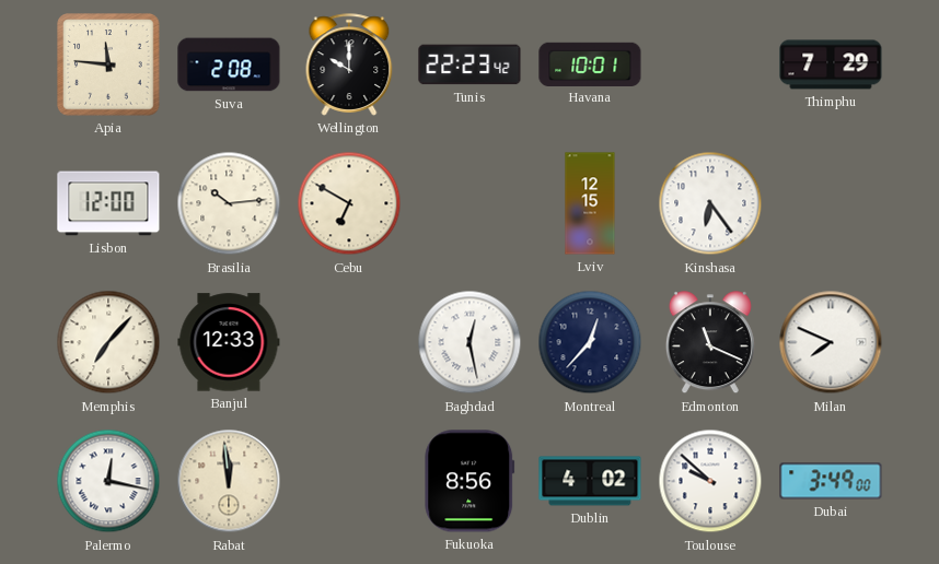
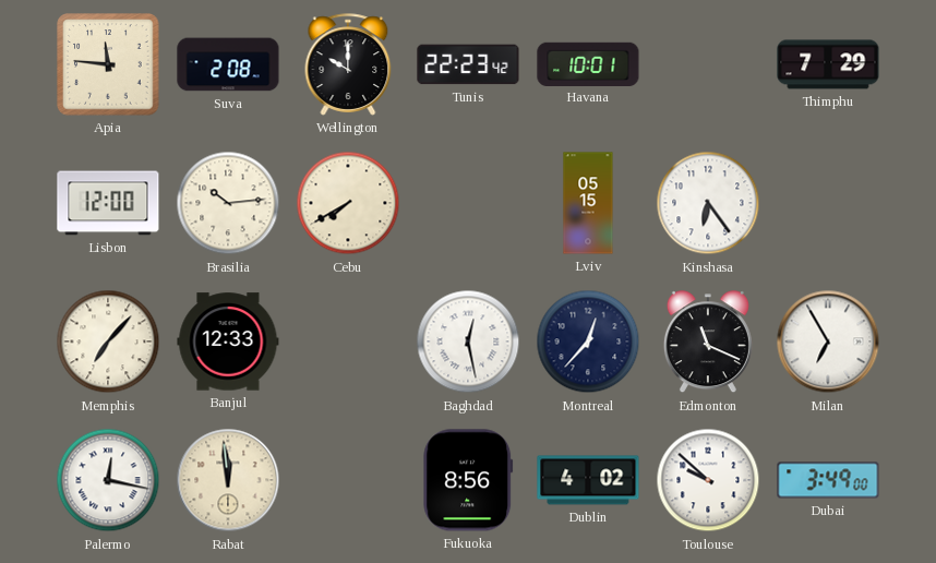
Cebu: 6:50 -> 7:40
Lviv: 12:15 -> 05:15
Milan: 7:49 -> 6:55
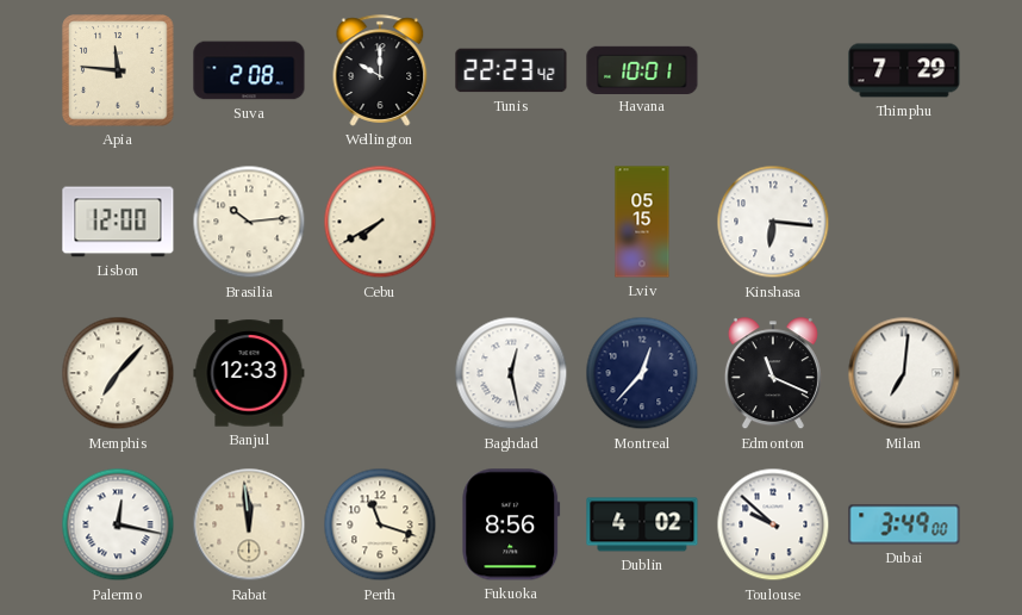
Kinshasa: 6:24 -> 6:16
Milan: 6:55 -> 7:01
Perth: none -> 11:18
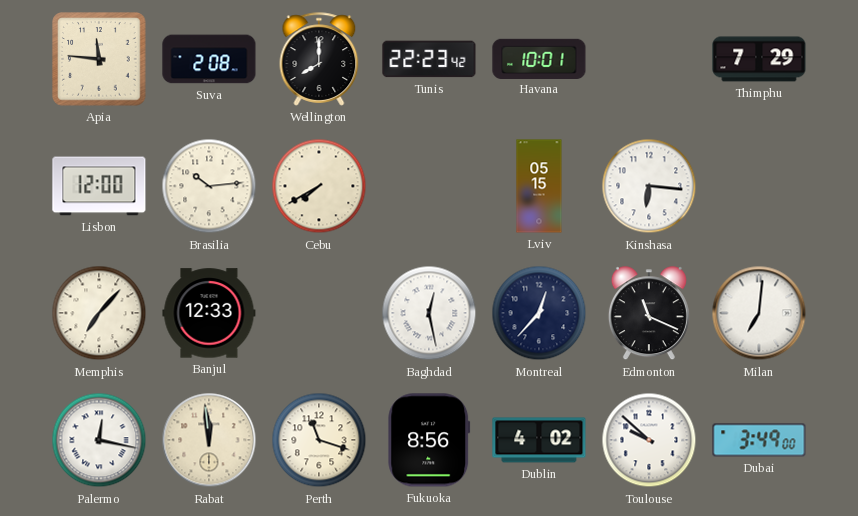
Wellington: 10:00 -> 8:00
